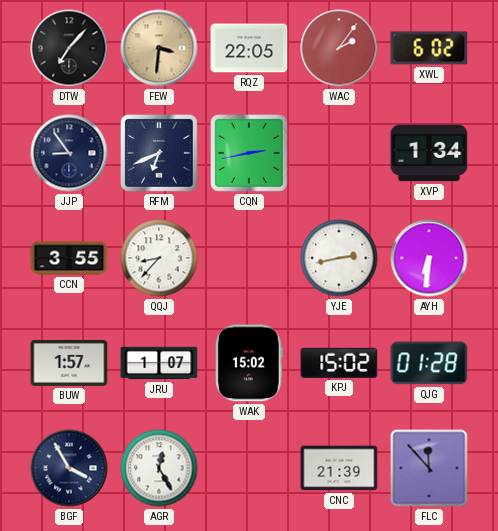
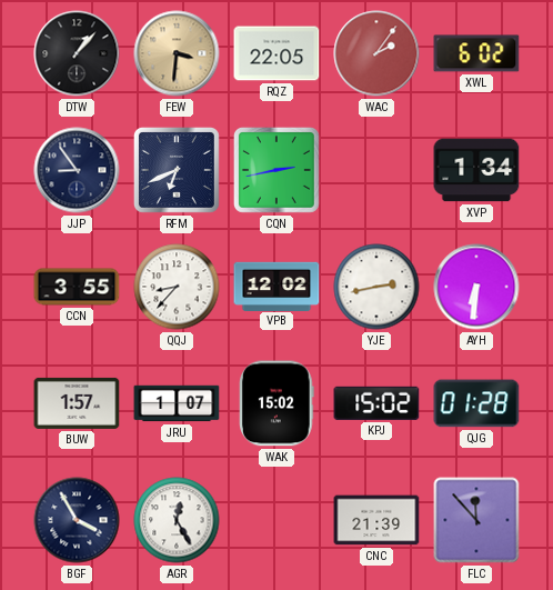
DTW: 7:07 -> 1:07
VPB: none -> 12:02
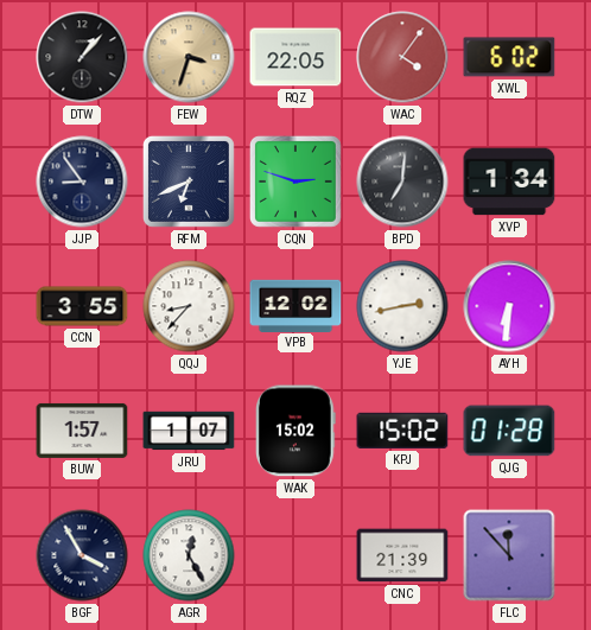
FEW: 3:31 -> 3:33
WAC: 2:06 -> 4:06
CQN: 2:43 -> 2:48
BPD: none -> 7:01
